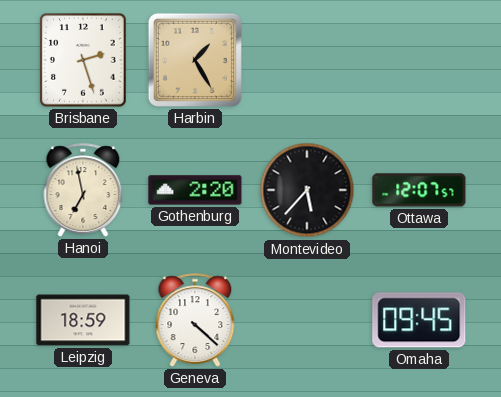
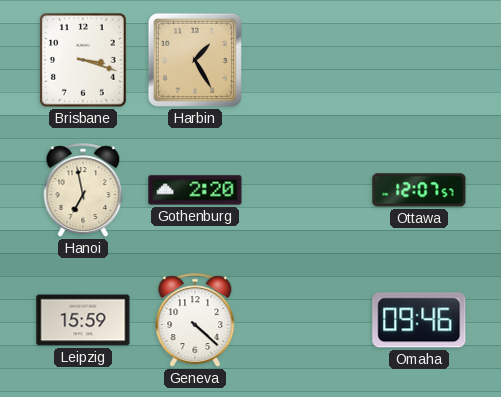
Brisbane: 2:27 -> 3:18
Montevideo: 5:37 -> none
Leipzig: 18:59 -> 15:59
Omaha: 09:45 -> 09:46
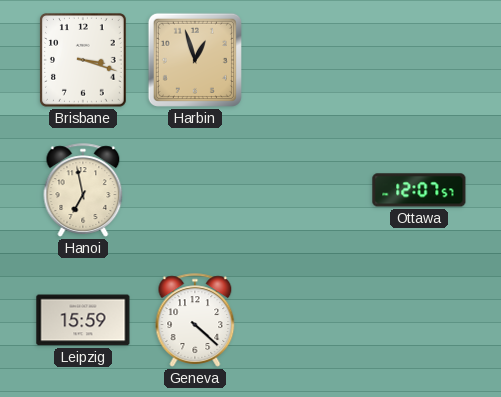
Harbin: 1:25 -> 12:57
Gothenburg: 2:20 -> none
Omaha: 09:46 -> none
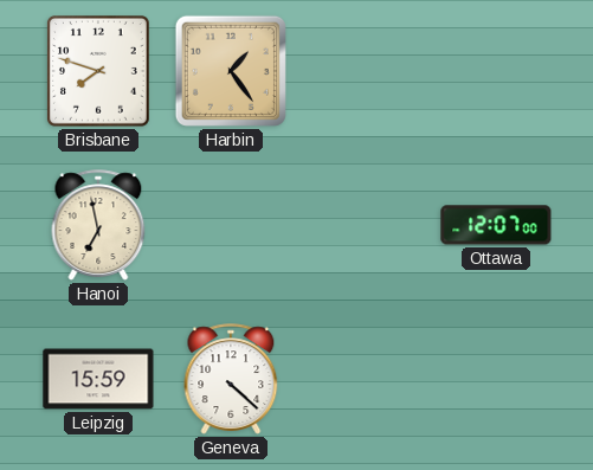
Brisbane: 3:18 -> 7:48
Harbin: 12:57 -> 1:24
Ottawa: 12:07:57 -> 12:07:00
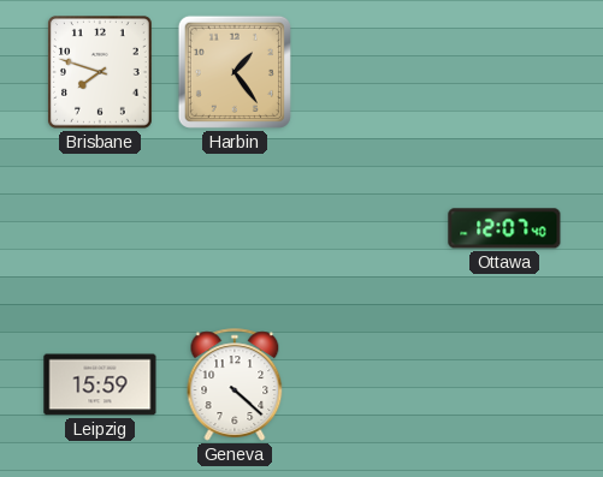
Hanoi: 6:58 -> none
Ottawa: 12:07:00 -> 12:07:40
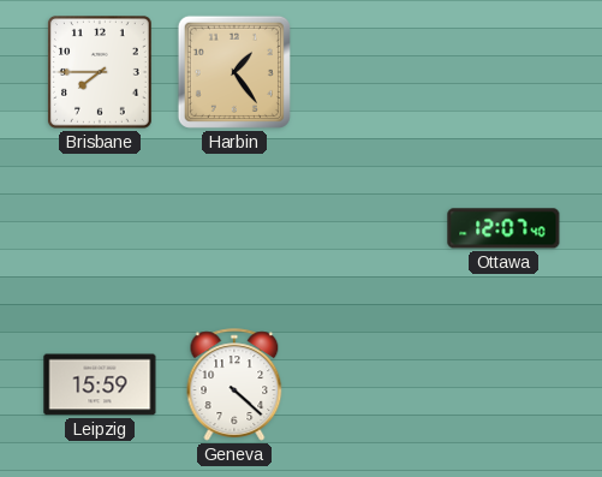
Brisbane: 7:48 -> 7:45
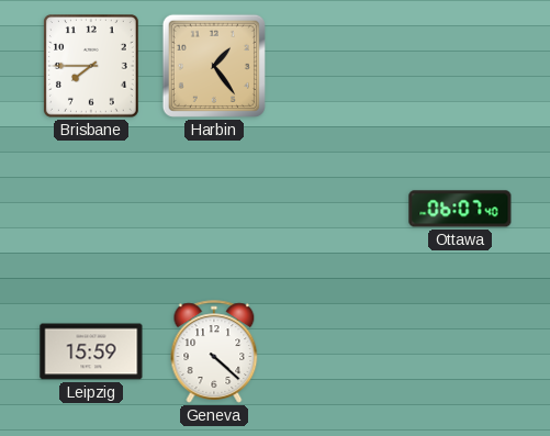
Ottawa: 12:07 -> 06:07
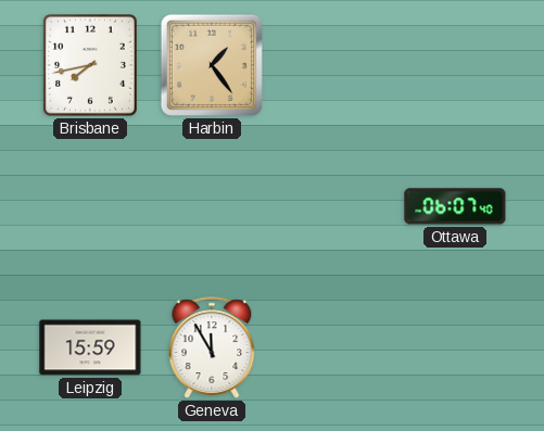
Brisbane: 7:45 -> 7:43
Geneva: 4:22 -> 11:55
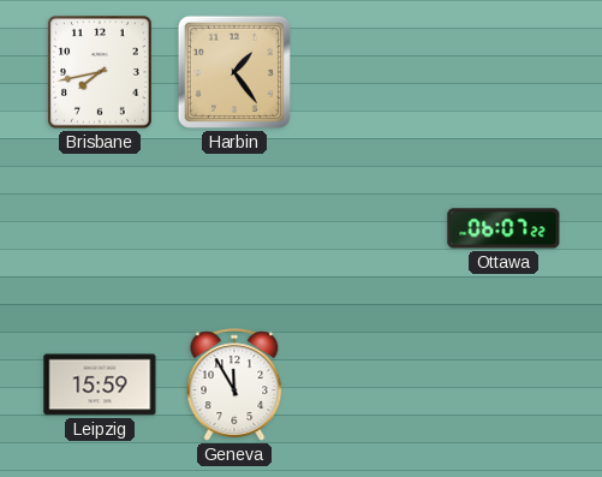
Ottawa: 06:07:40 -> 06:07:22
